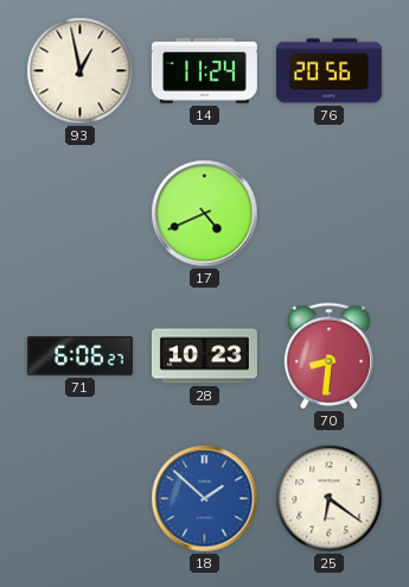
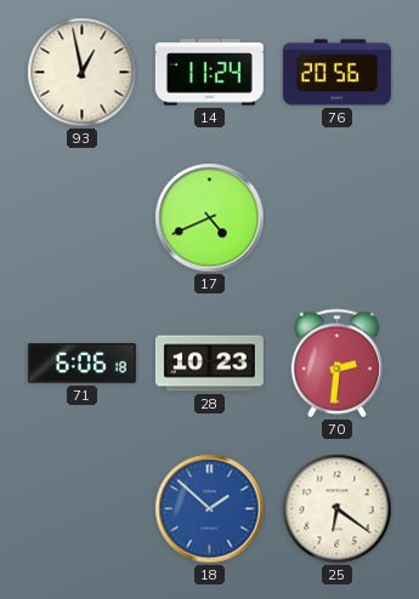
71: 6:06:27 -> 6:06:18
70: 8:31 -> 2:31
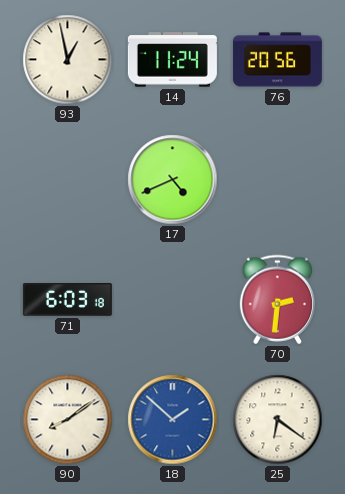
71: 6:06 -> 6:03
28: 10:23 -> none
90: none -> 8:09
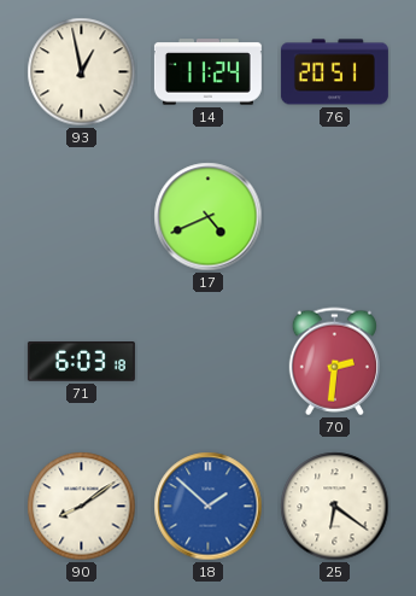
76: 20:56 -> 20:51
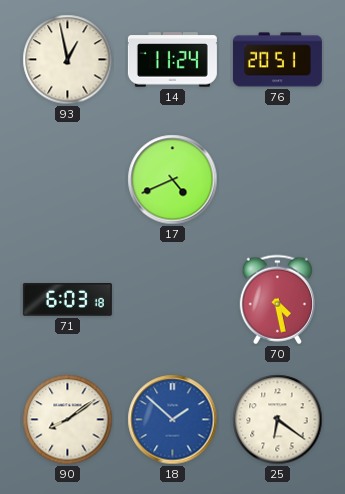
70: 2:31 -> 4:28
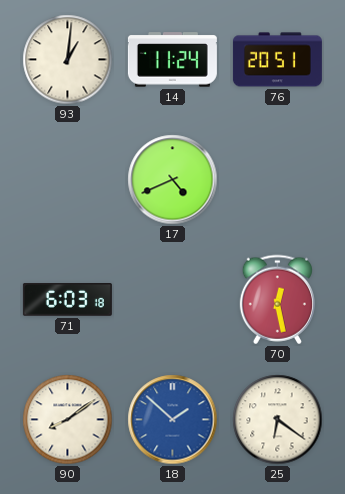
93: 12:58 -> 1:01
70: 4:28 -> 12:28
